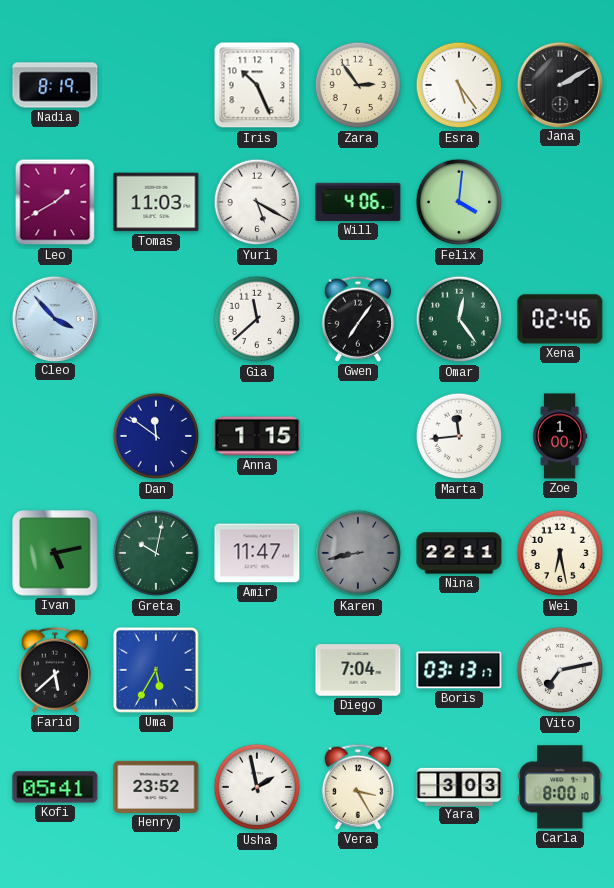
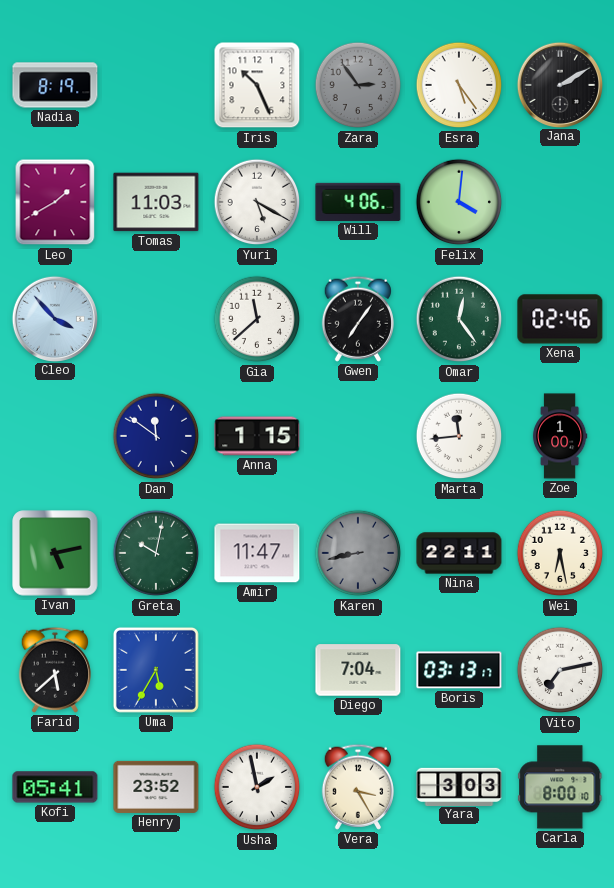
Zara dial: cream -> grey
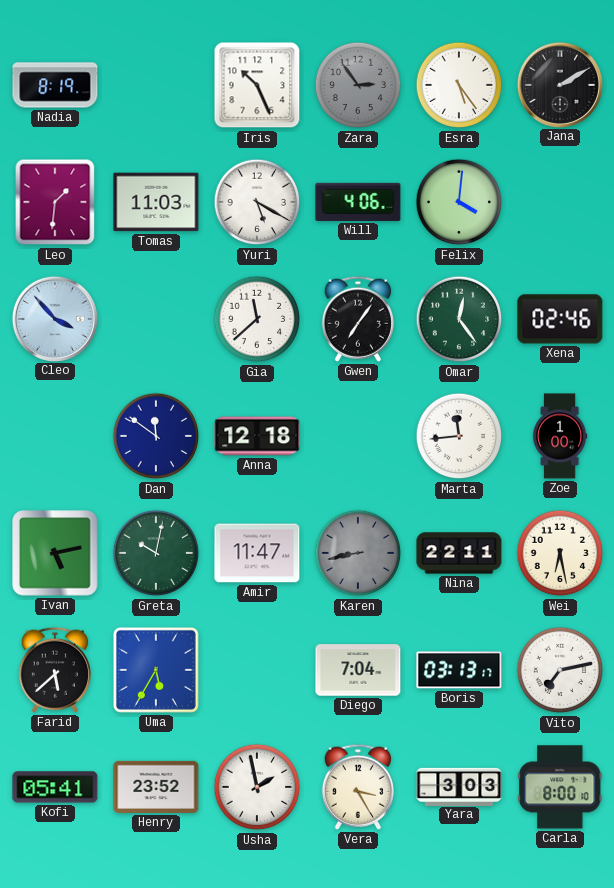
Leo: 1:40 -> 1:31
Anna: 1:15 -> 12:18
